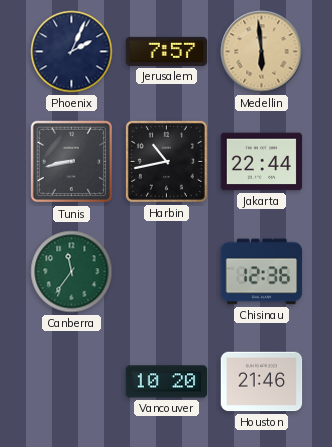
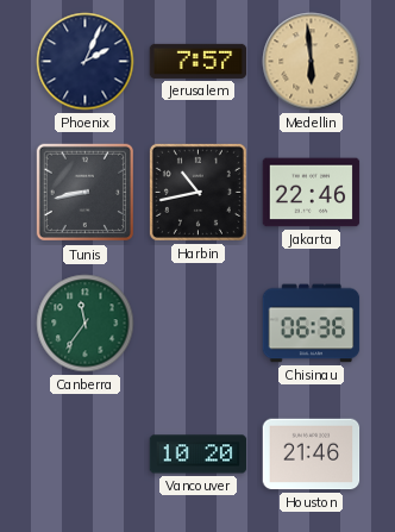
Jakarta: 22:44 -> 22:46
Chisinau: 12:36 -> 06:36
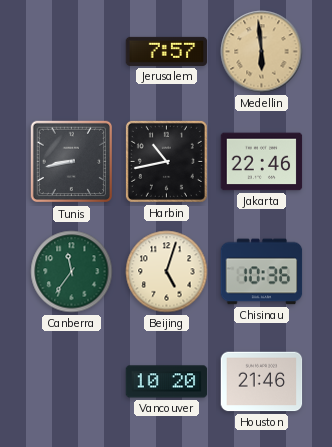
Phoenix: 2:04 -> none
Beijing: none -> 5:03
Chisinau: 06:36 -> 10:36
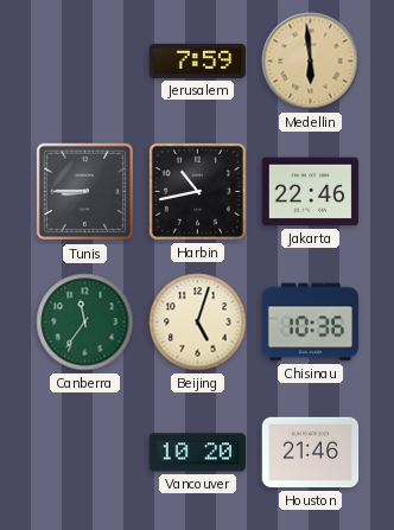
Jerusalem: 7:57 -> 7:59
Tunis: 8:43 -> 8:45
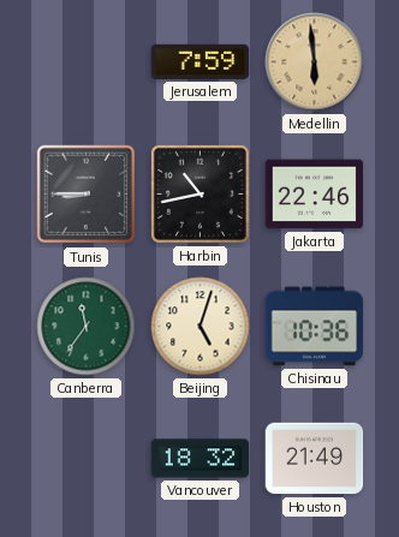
Vancouver: 10:20 -> 18:32
Houston: 21:46 -> 21:49
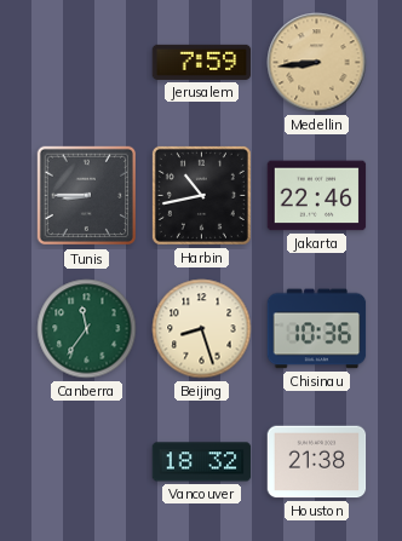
Medellin: 5:59 -> 8:44
Beijing: 5:03 -> 8:27
Houston: 21:49 -> 21:38
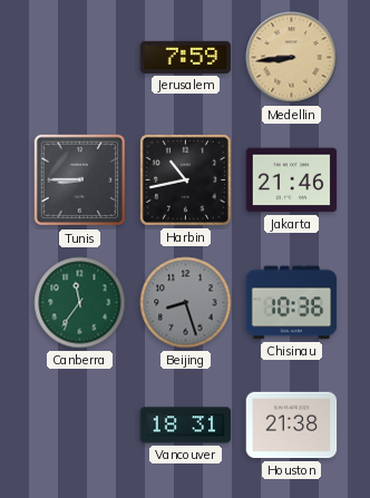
Jakarta: 22:46 -> 21:46
Beijing dial: cream -> grey
Vancouver: 18:32 -> 18:31
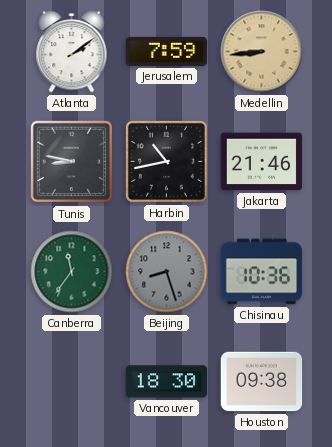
Atlanta: none -> 2:09
Tunis: 8:45 -> 8:47
Vancouver: 18:31 -> 18:30
Houston: 21:38 -> 09:38
